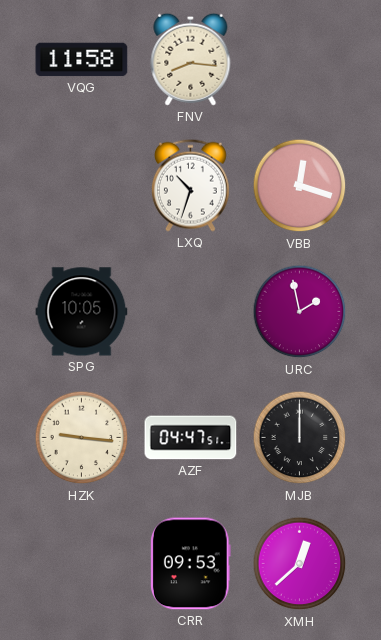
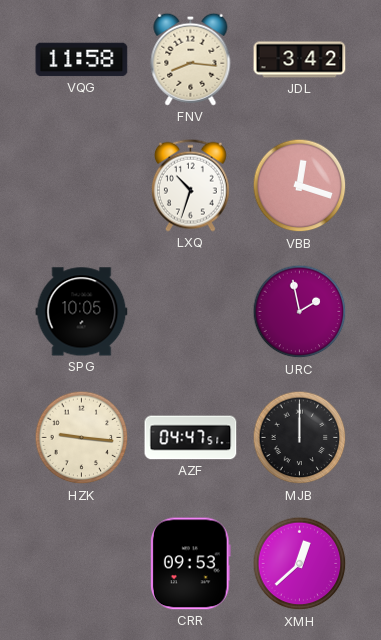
JDL: none -> 3:42
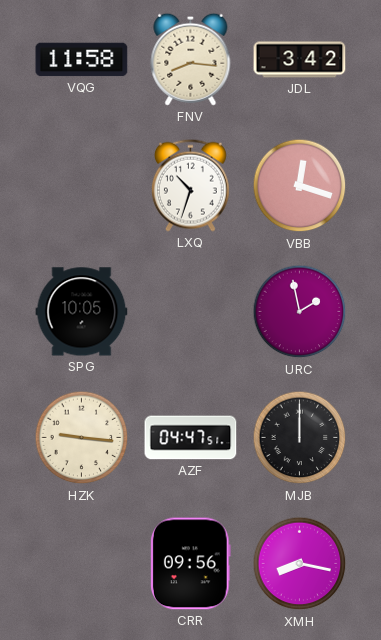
CRR: 09:53 -> 09:56
XMH: 12:38 -> 8:17
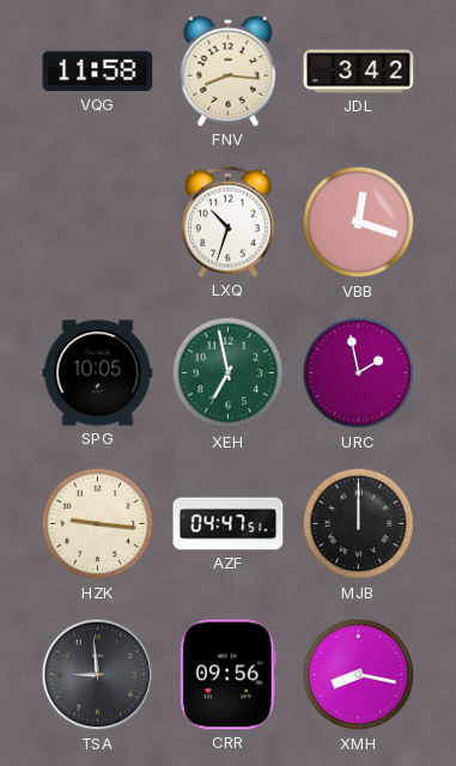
XEH: none -> 6:58
TSA: none -> 8:59
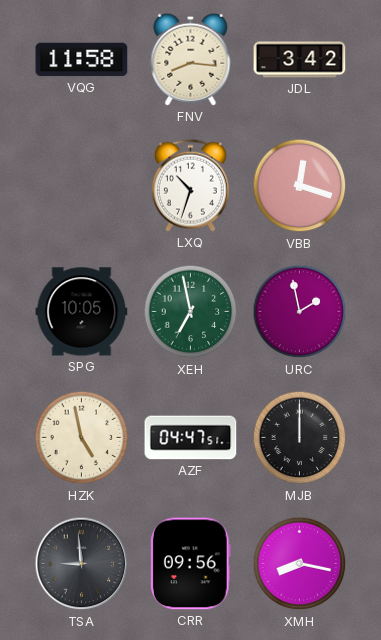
HZK: 9:16 -> 4:58
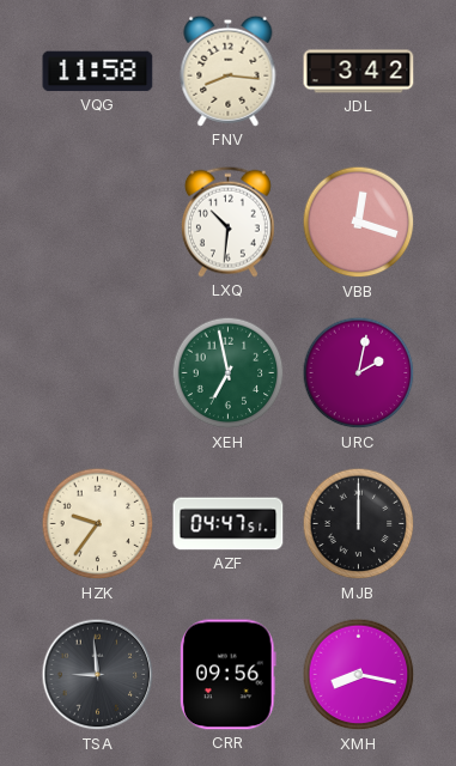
LXQ: 10:33 -> 10:31
SPG: 10:05 -> none
URC: 1:58 -> 2:02
HZK: 4:58 -> 9:36
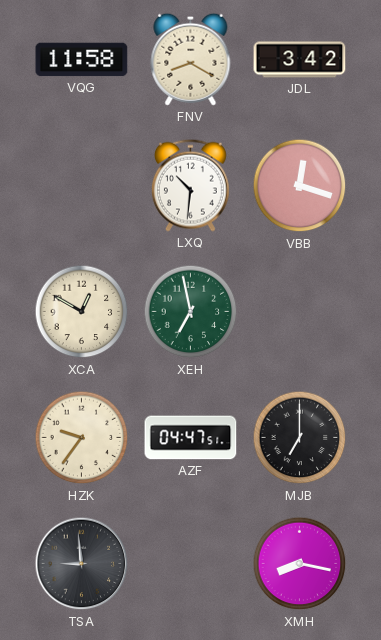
FNV: 8:16 -> 8:20
XCA: none -> 12:50
URC: 2:02 -> none
MJB: 12:00 -> 7:00
CRR: 09:56 -> none
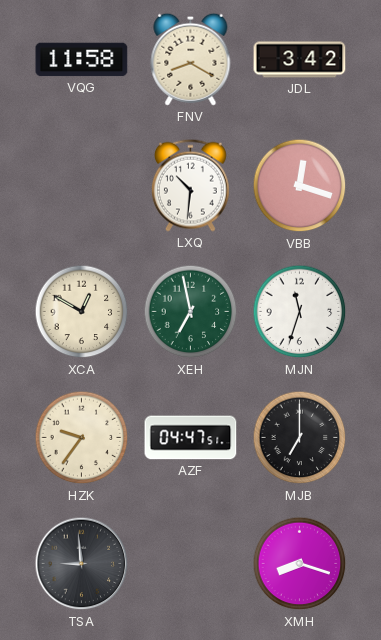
MJN: none -> 11:33
XMH: 8:17 -> 8:18
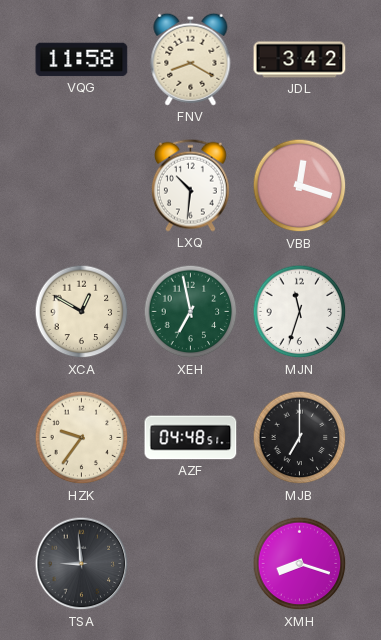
AZF: 04:47 -> 04:48
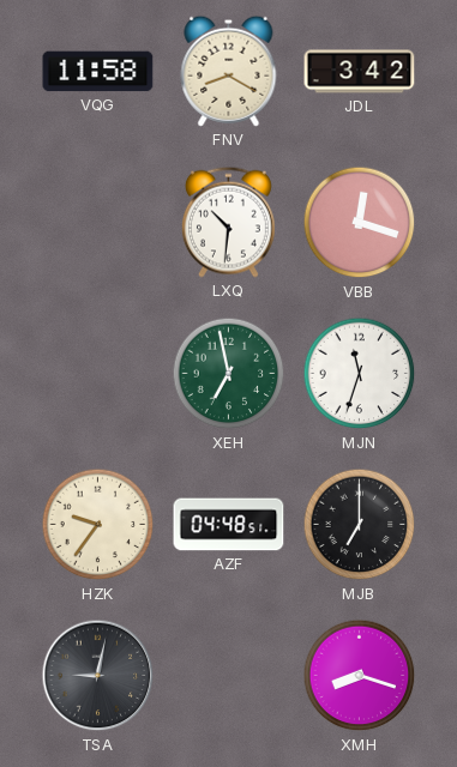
XCA: 12:50 -> none
TSA: 8:59 -> 9:02
